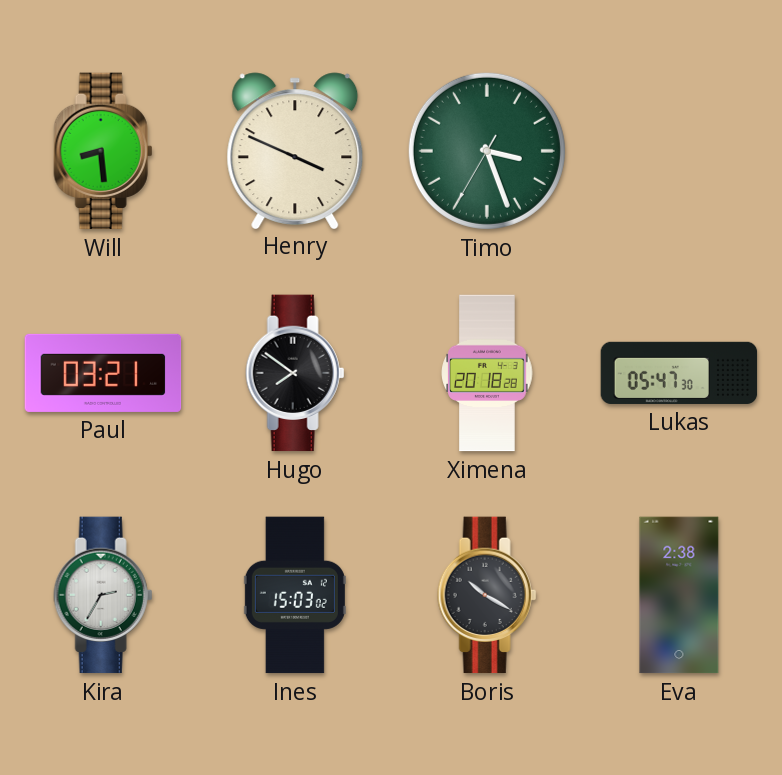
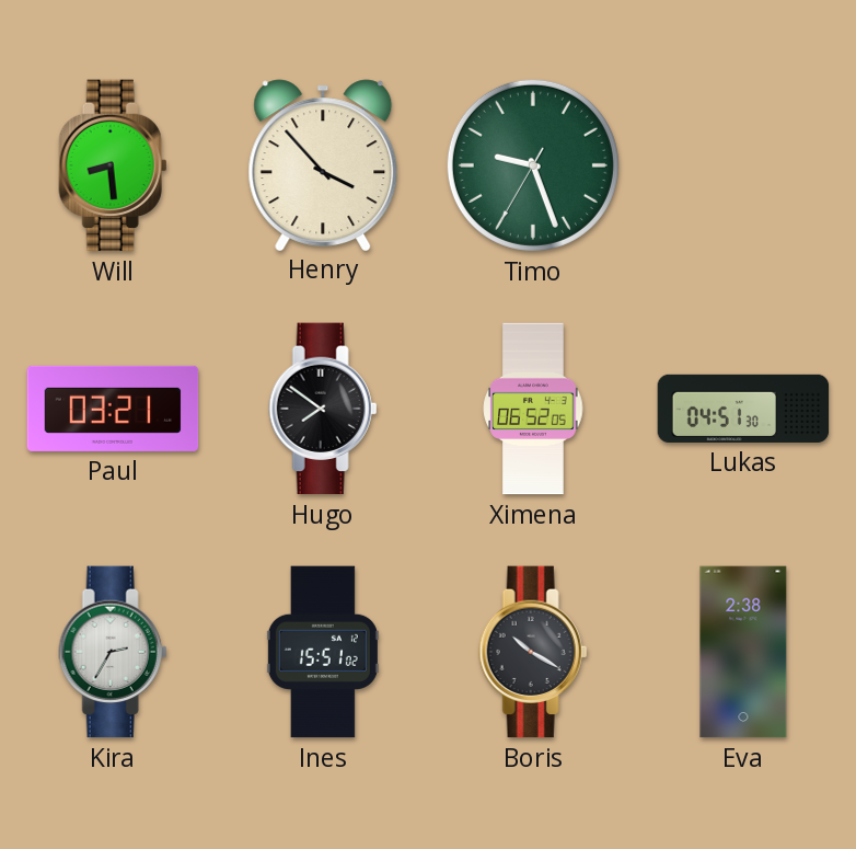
Henry: 3:49 -> 3:53
Timo: 3:26 -> 9:26
Ximena: 20:18 -> 06:52
Lukas: 05:47 -> 04:51
Ines: 15:03 -> 15:51
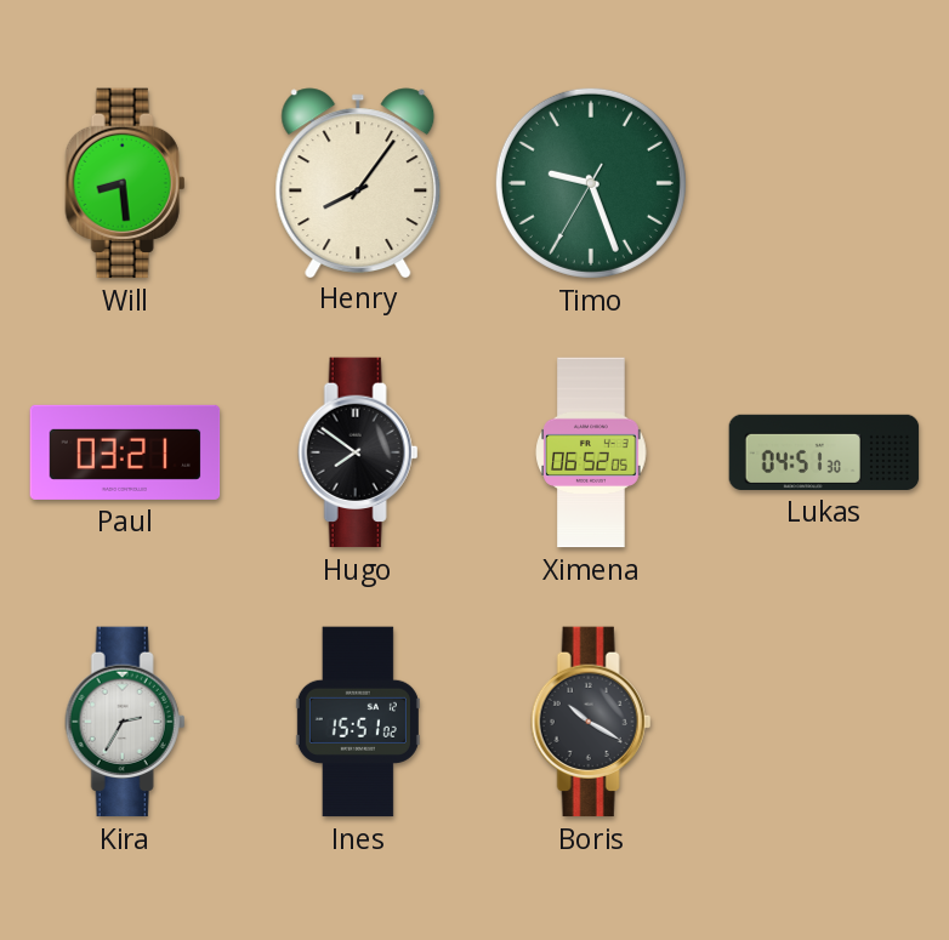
Henry: 3:53 -> 8:06
Eva: 2:38 -> none
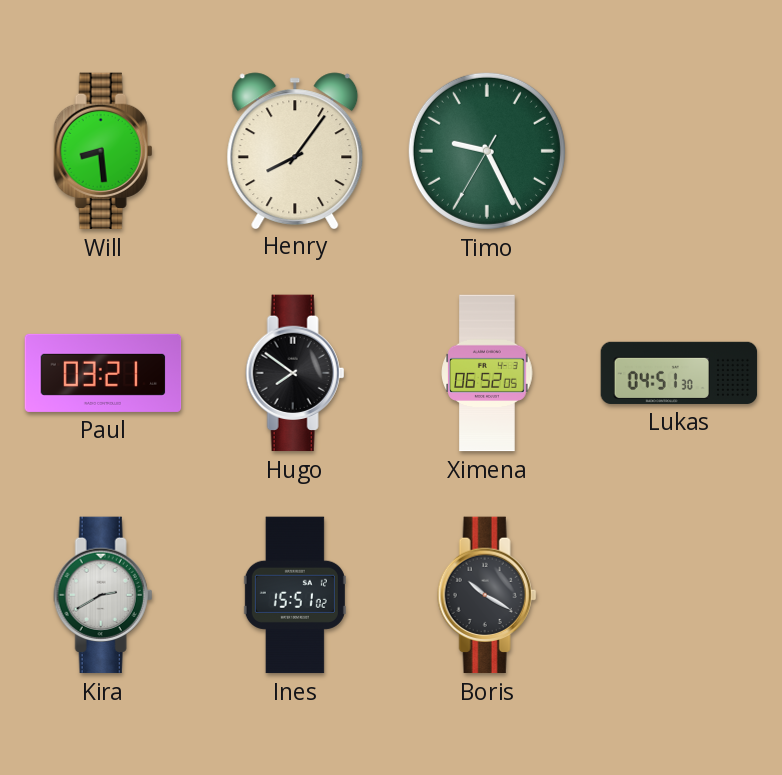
Timo: 9:26 -> 9:25
Kira: 2:35 -> 2:40
